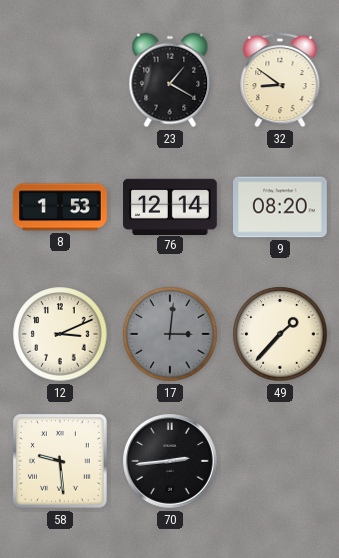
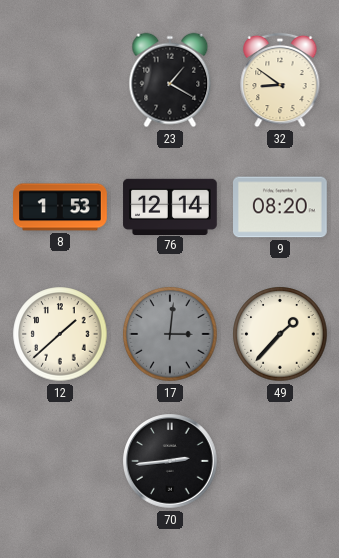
12: 3:11 -> 1:38
58: 9:29 -> none
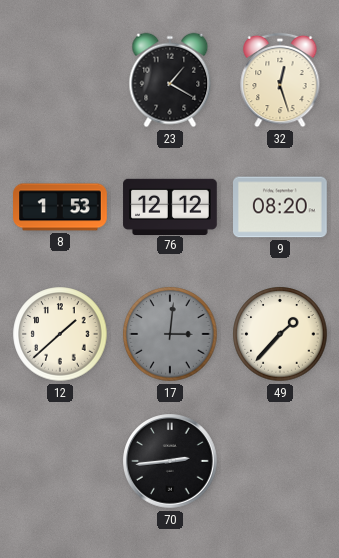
32: 8:51 -> 12:27
76: 12:14 -> 12:12
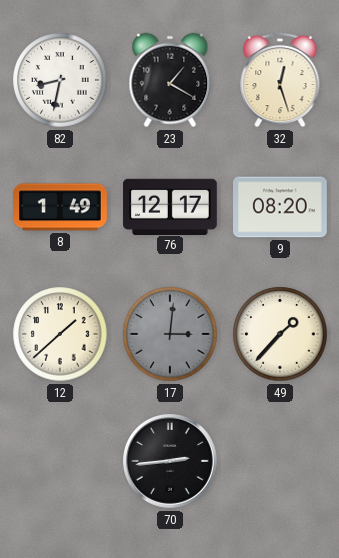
82: none -> 8:32
8: 1:53 -> 1:49
76: 12:12 -> 12:17
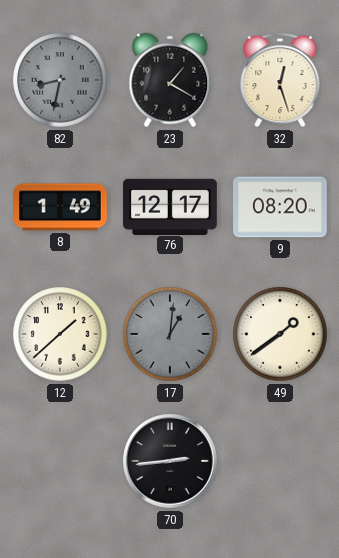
82 dial: white -> grey
17: 3:01 -> 1:01
49: 1:37 -> 1:39
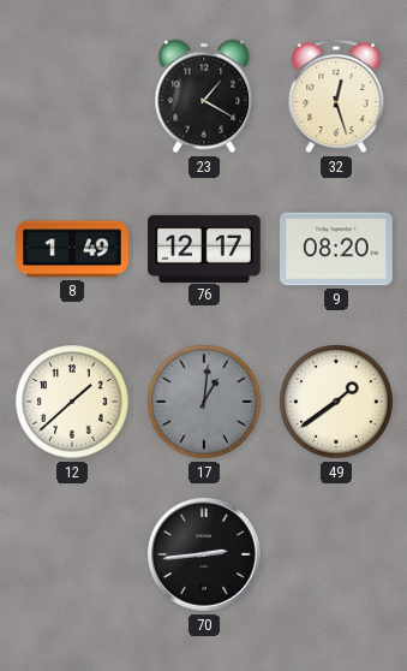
82: 8:32 -> none
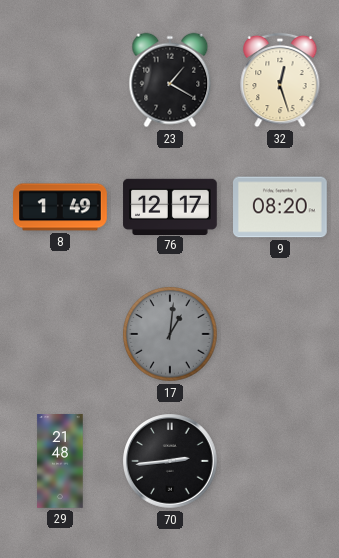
12: 1:38 -> none
49: 1:39 -> none
29: none -> 21:48
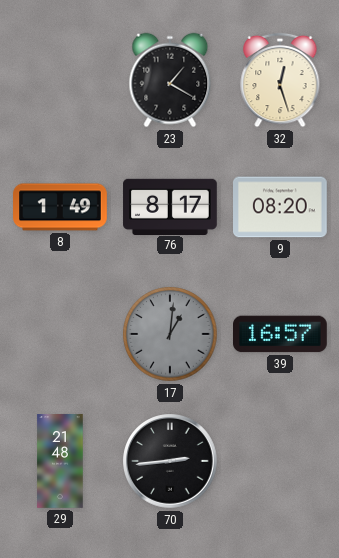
76: 12:17 -> 8:17
39: none -> 16:57
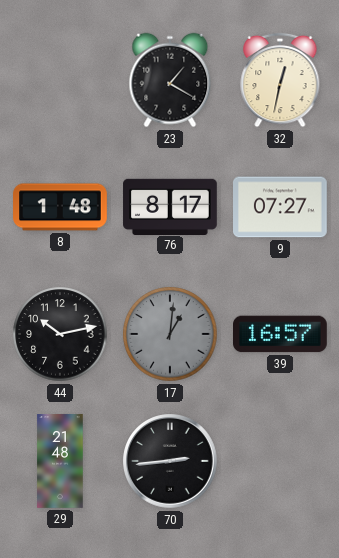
32: 12:27 -> 12:32
8: 1:49 -> 1:48
9: 08:20 -> 07:27
44: none -> 10:13
